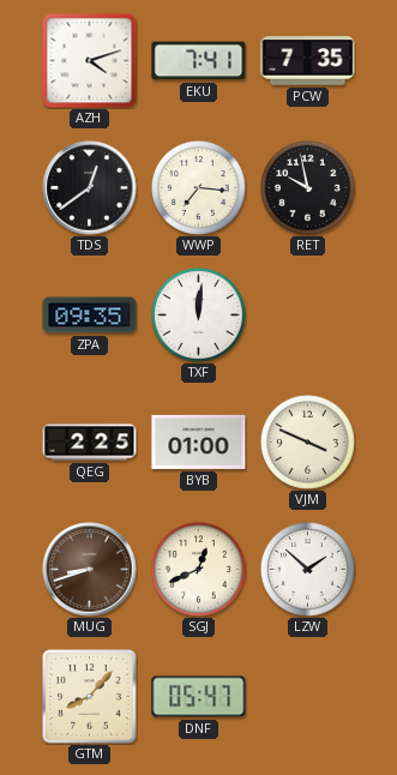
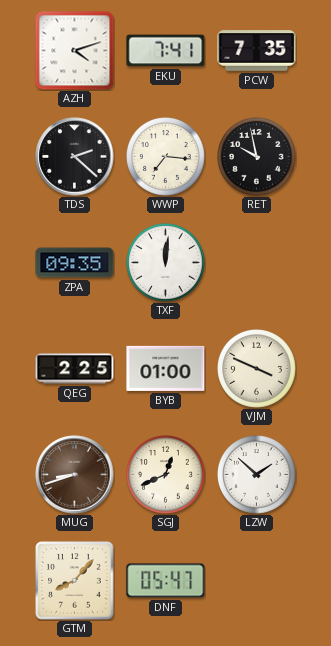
TDS: 12:39 -> 2:22
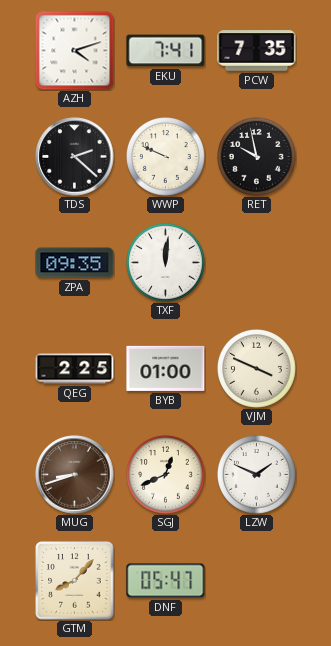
WWP: 7:16 -> 9:49
LZW: 1:52 -> 1:49
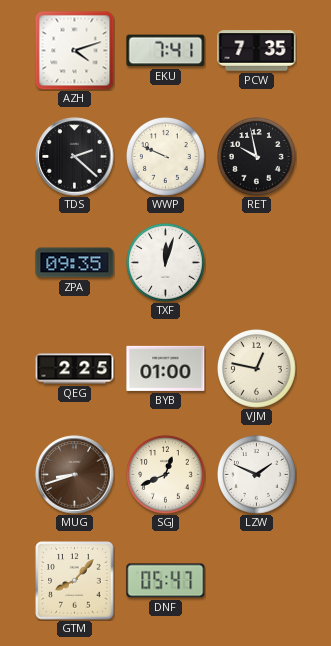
TXF: 12:01 -> 12:03
VJM: 3:49 -> 12:47
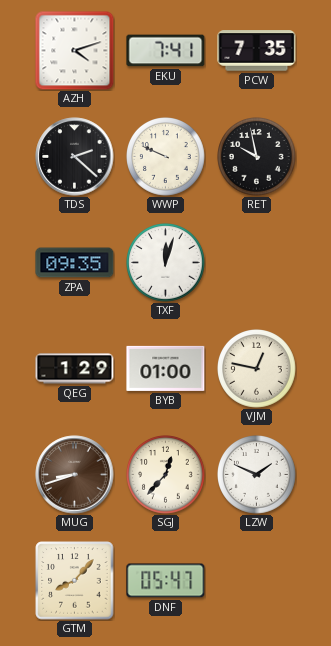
QEG: 2:25 -> 1:29
SGJ: 12:41 -> 12:37
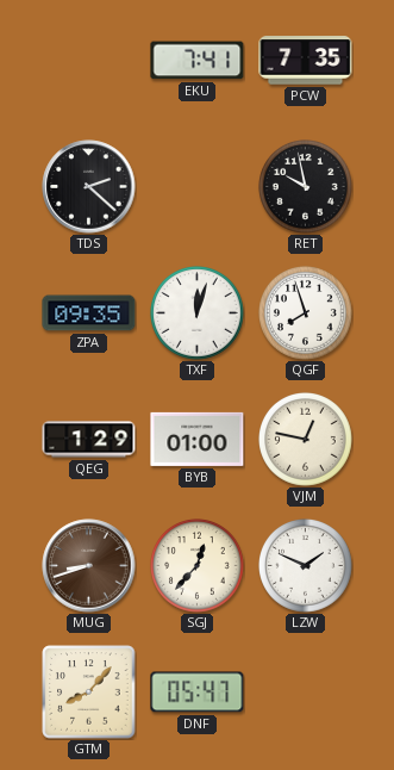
AZH: 4:12 -> none
WWP: 9:49 -> none
QGF: none -> 7:57
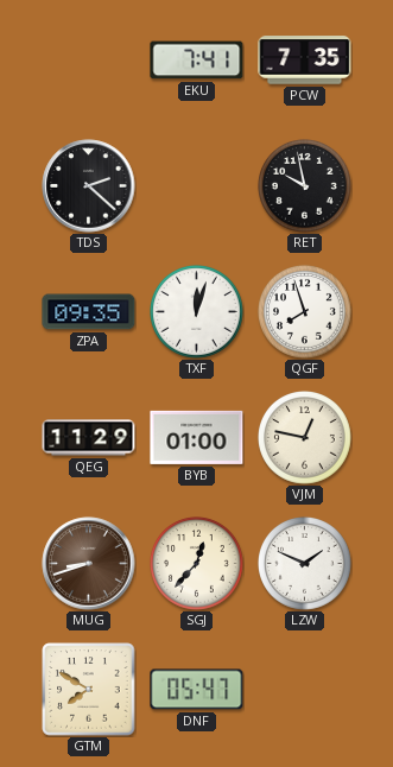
QEG: 1:29 -> 11:29
GTM: 8:07 -> 7:50
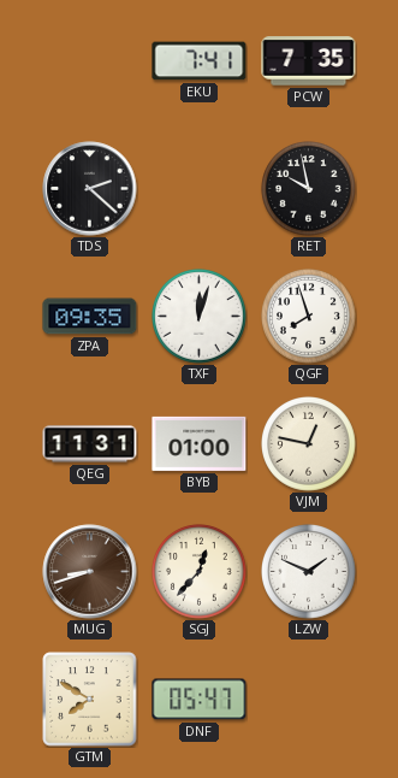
QEG: 11:29 -> 11:31
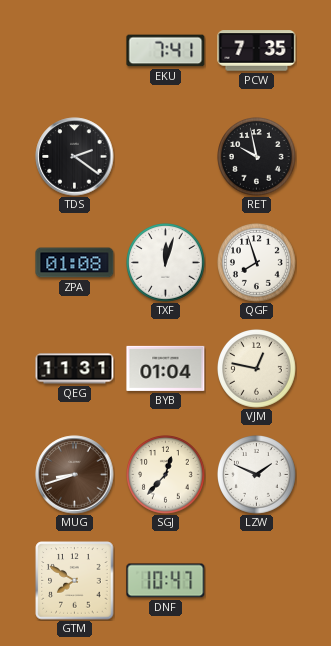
TDS: 2:22 -> 2:21
ZPA: 09:35 -> 01:08
BYB: 01:00 -> 01:04
DNF: 05:47 -> 10:47
